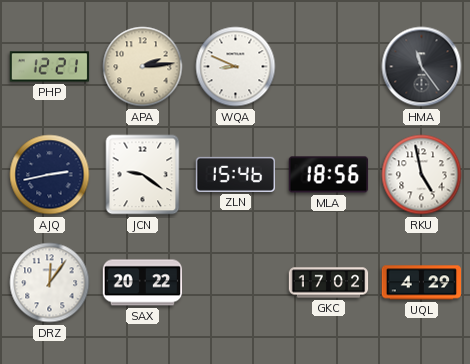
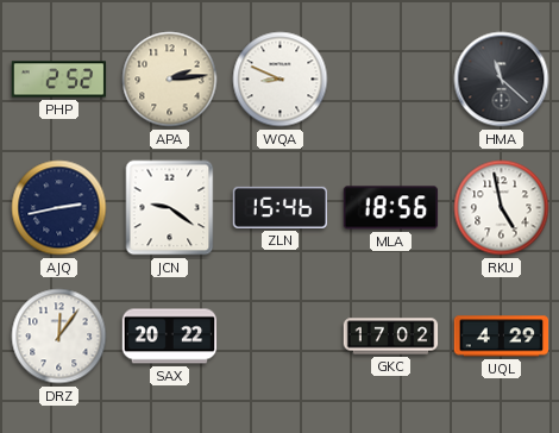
PHP: 12:21 -> 2:52
HMA: 11:24 -> 11:22
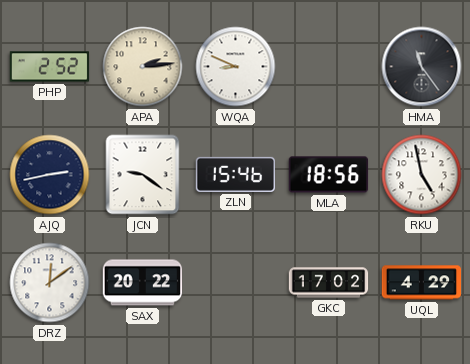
HMA: 11:22 -> 11:24
DRZ: 12:06 -> 12:09
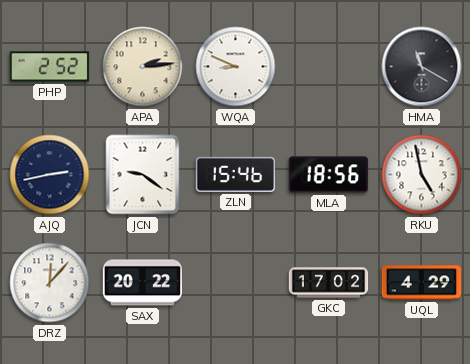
HMA: 11:24 -> 11:20
DRZ: 12:09 -> 12:07
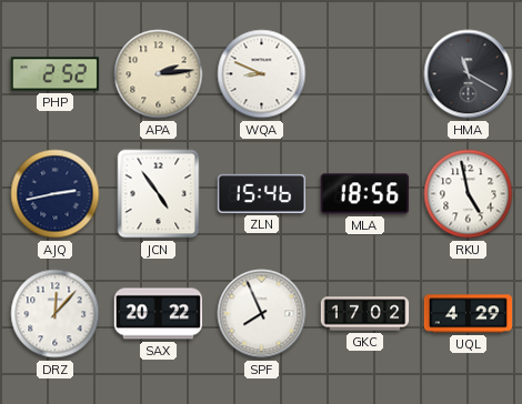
JCN: 9:21 -> 4:54
SPF: none -> 7:56
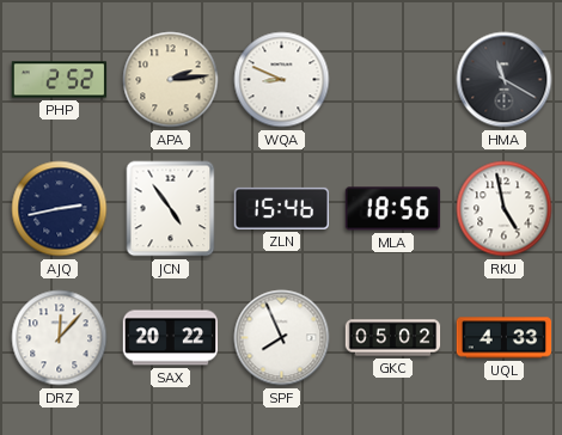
GKC: 17:02 -> 05:02
UQL: 4:29 -> 4:33
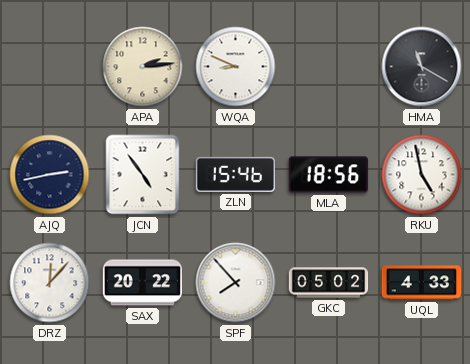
PHP: 2:52 -> none
SPF: 7:56 -> 7:53
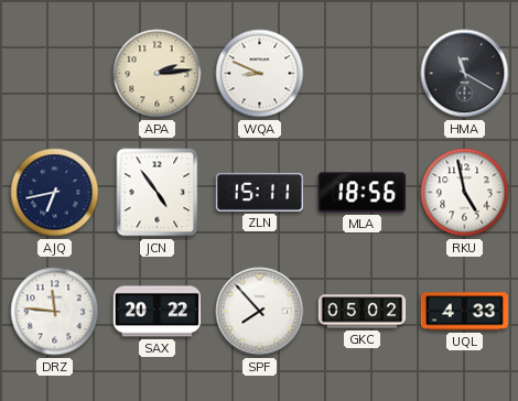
AJQ: 2:43 -> 6:43
ZLN: 15:46 -> 15:11
DRZ: 12:07 -> 11:46
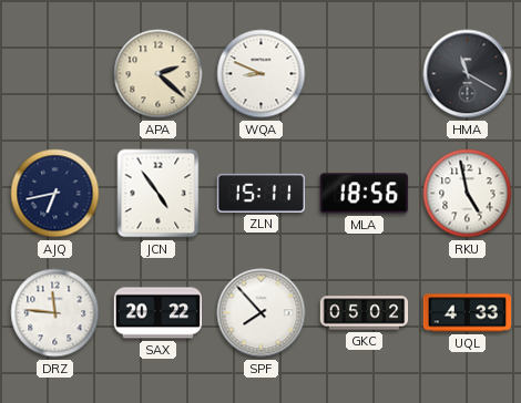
APA: 2:14 -> 2:22
